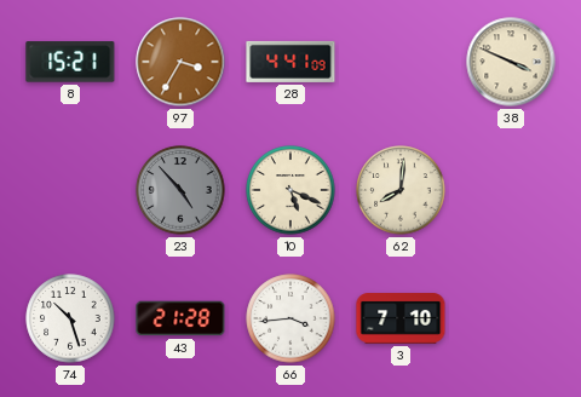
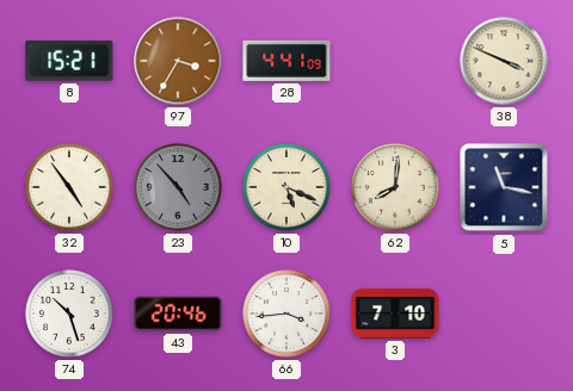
32: none -> 4:54
5: none -> 11:17
43: 21:28 -> 20:46
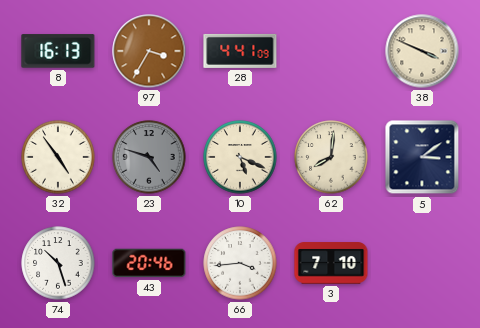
8: 15:21 -> 16:13
23: 4:53 -> 4:48
5: 11:17 -> 3:09
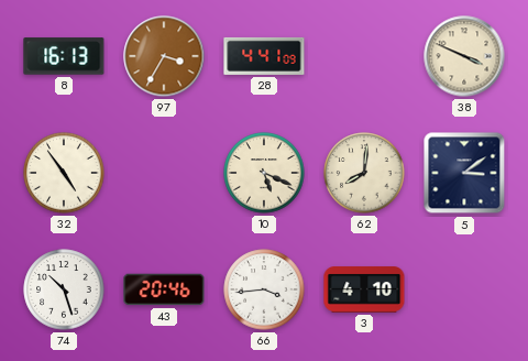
23: 4:48 -> none
3: 7:10 -> 4:10
